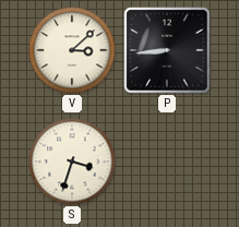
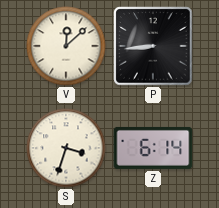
V: 3:08 -> 12:08
Z: none -> 6:14
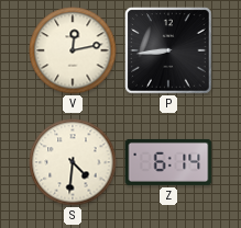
V: 12:08 -> 12:13
S: 3:33 -> 4:31
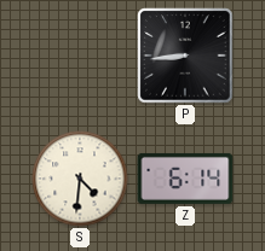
V: 12:13 -> none
